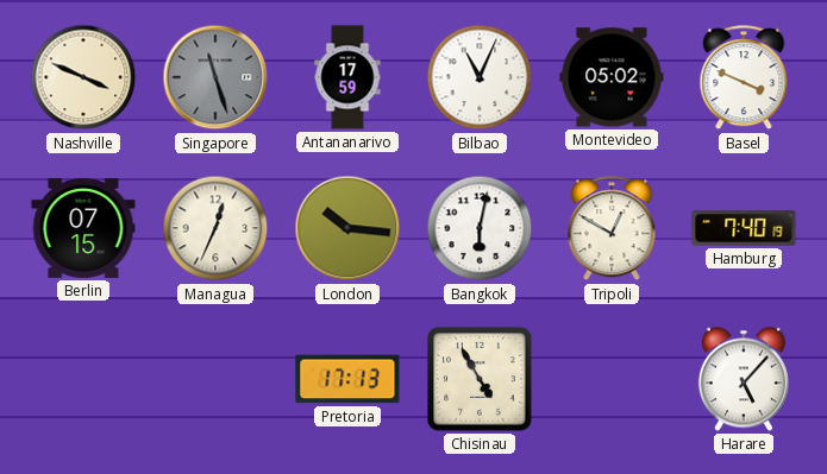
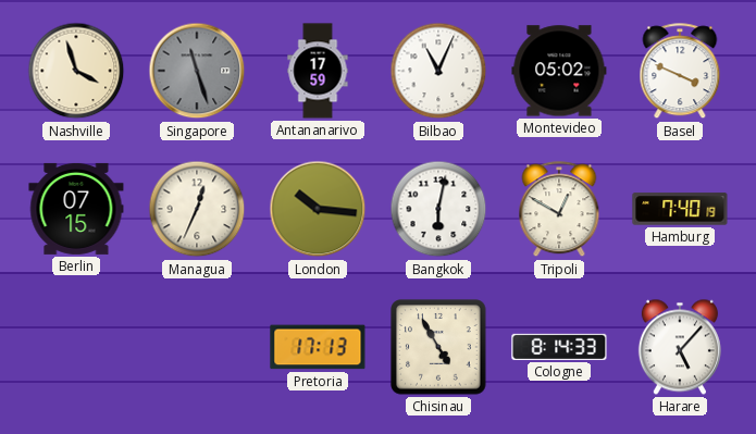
Nashville: 3:49 -> 3:57
Cologne: none -> 8:14
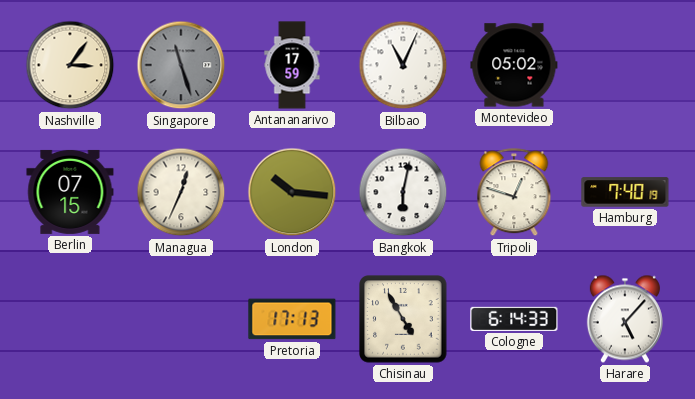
Nashville: 3:57 -> 3:06
Basel: 3:49 -> none
Tripoli: 12:50 -> 12:48
Cologne: 8:14 -> 6:14
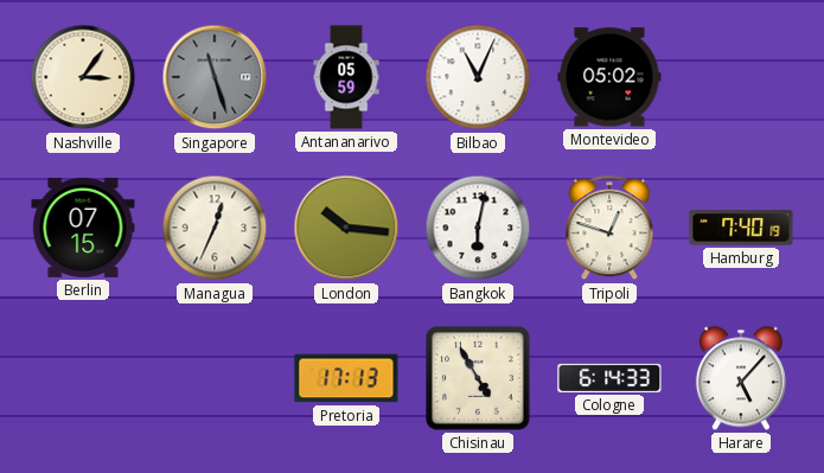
Antananarivo: 17:59 -> 05:59
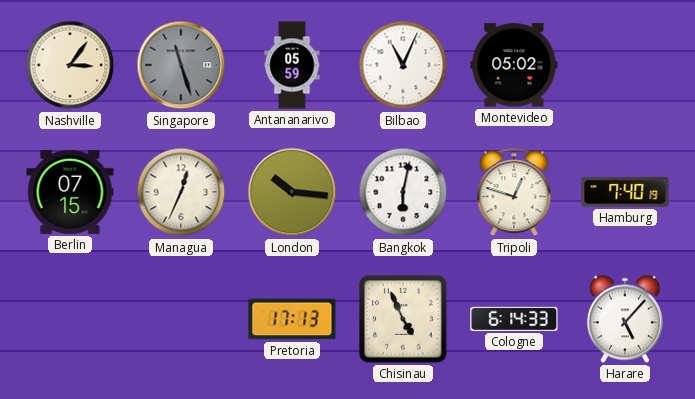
Chisinau: 4:55 -> 4:56
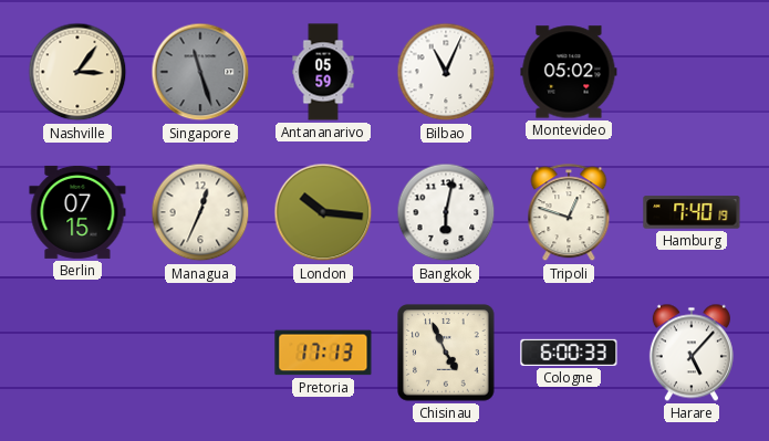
Cologne: 6:14 -> 6:00
